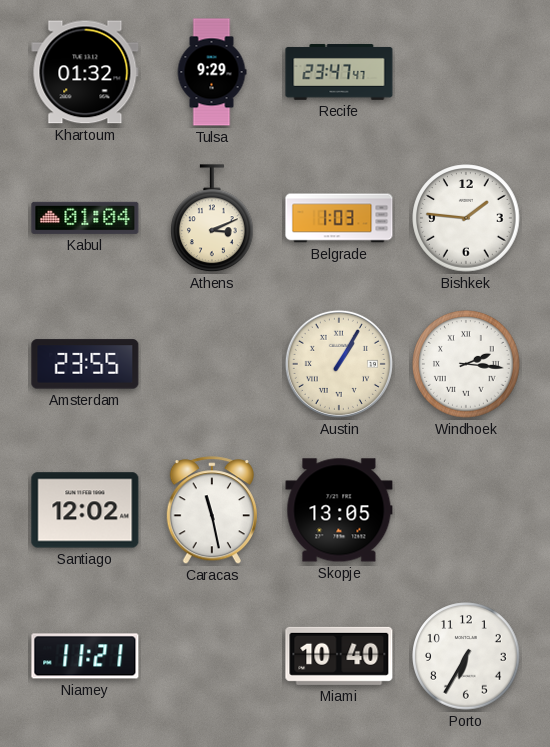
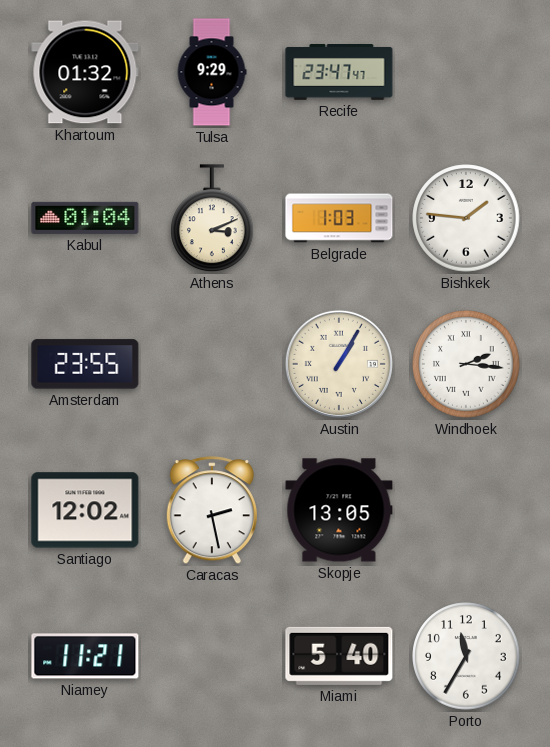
Caracas: 11:28 -> 2:28
Miami: 10:40 -> 5:40
Porto: 6:35 -> 11:35
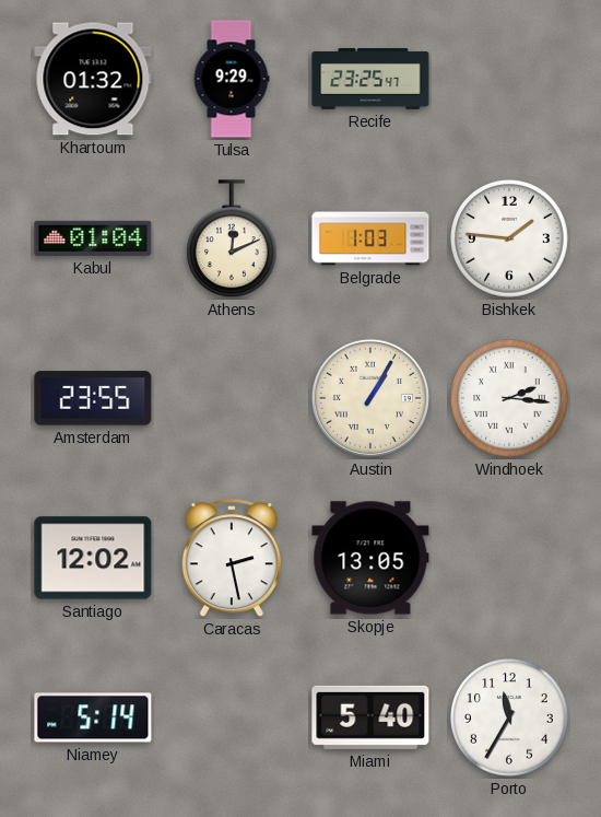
Recife: 23:47 -> 23:25
Athens: 3:11 -> 12:11
Niamey: 11:21 -> 5:14
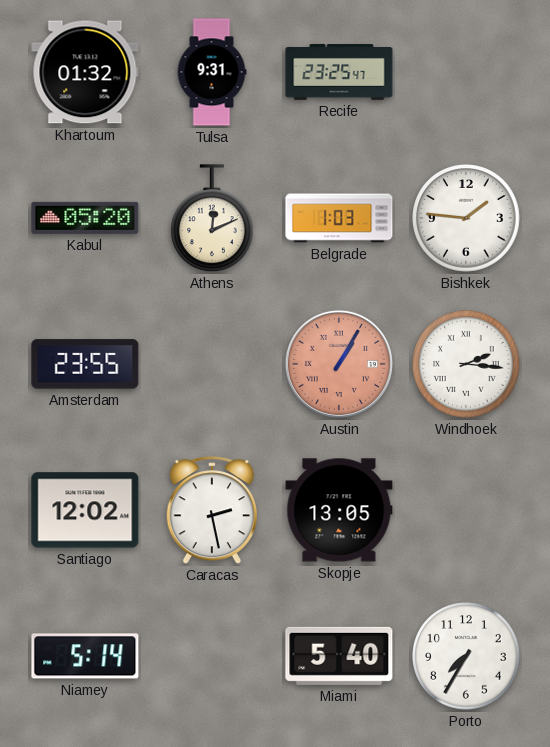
Tulsa: 9:29 -> 9:31
Kabul: 01:04 -> 05:20
Austin dial: cream -> salmon
Porto: 11:35 -> 7:35
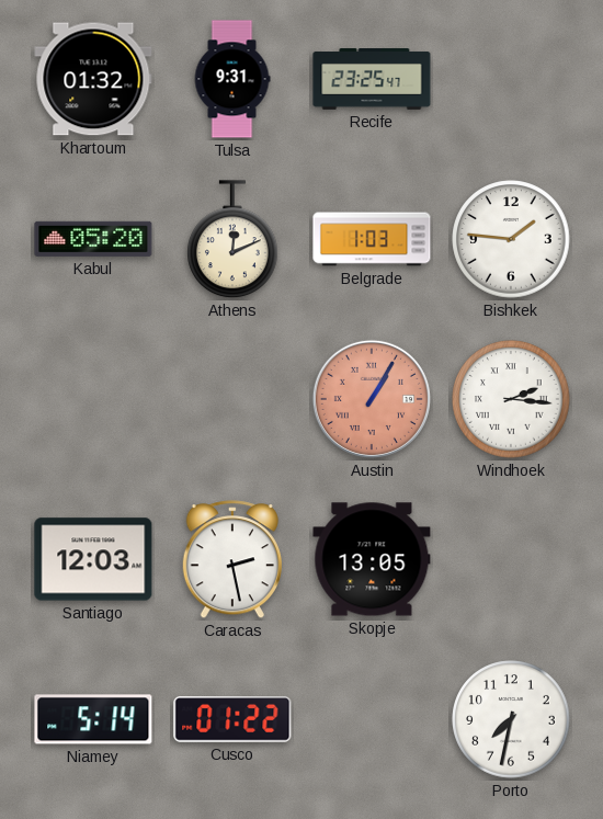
Amsterdam: 23:55 -> none
Santiago: 12:02 -> 12:03
Cusco: none -> 01:22
Miami: 5:40 -> none
Porto: 7:35 -> 7:32
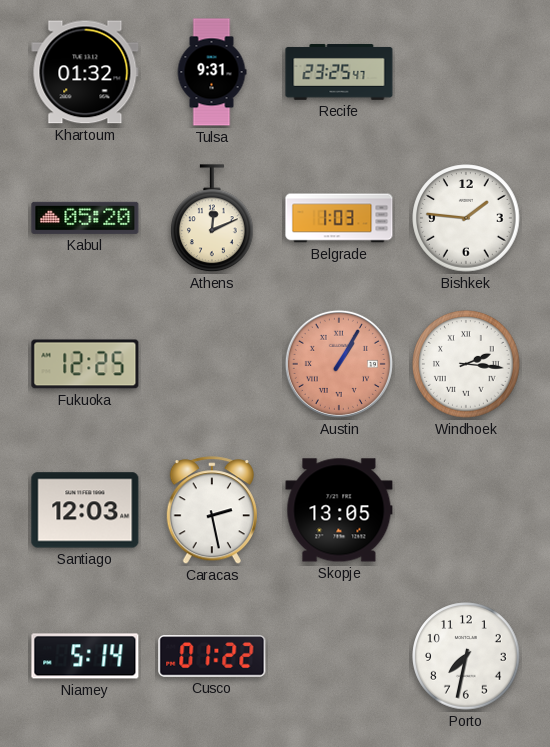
Fukuoka: none -> 12:25
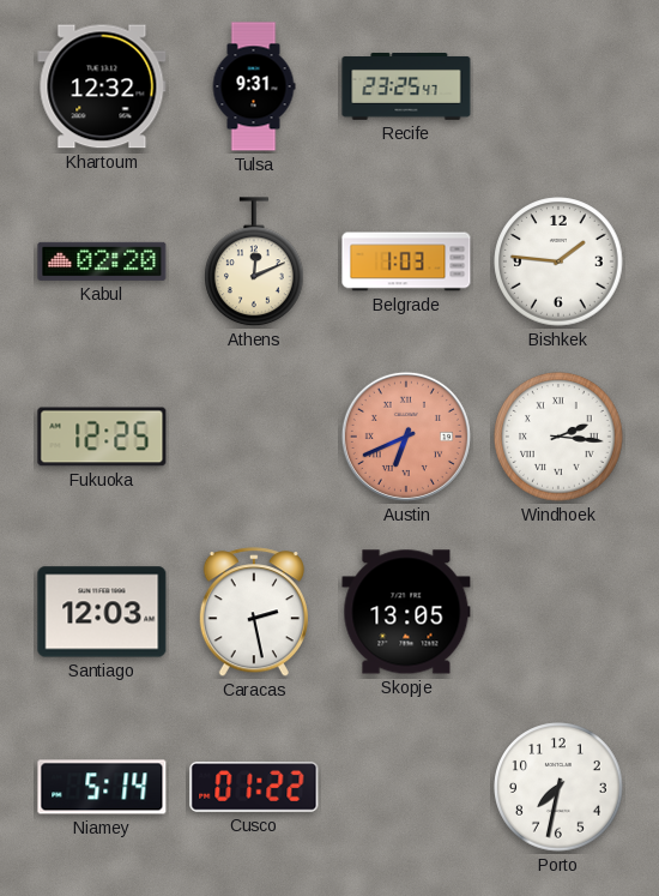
Khartoum: 01:32 -> 12:32
Kabul: 05:20 -> 02:20
Austin: 1:05 -> 6:41
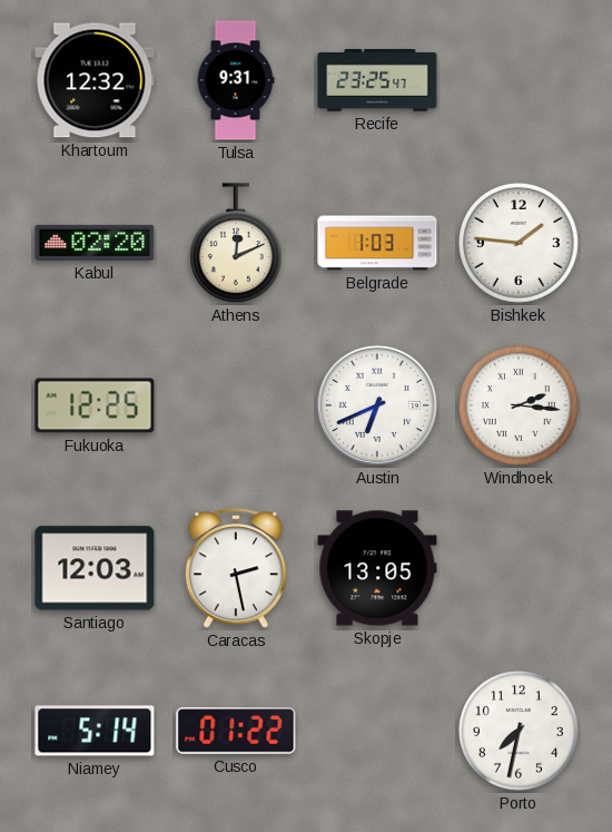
Austin dial: salmon -> white
